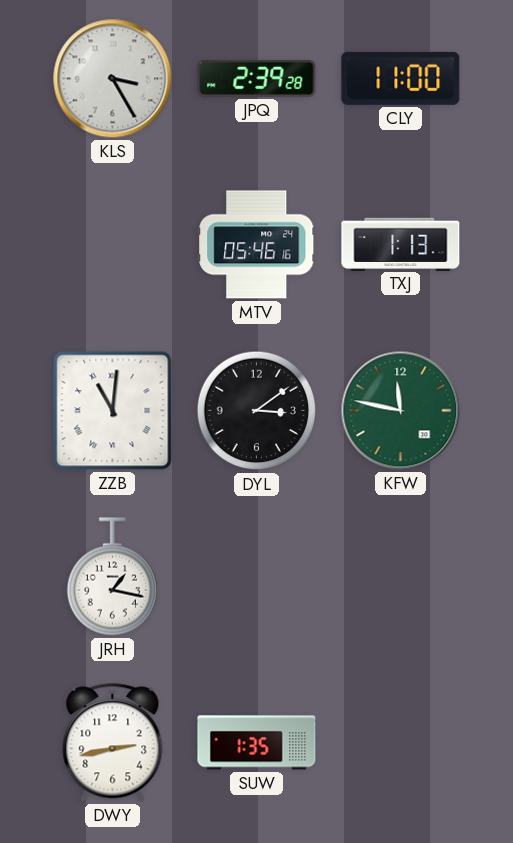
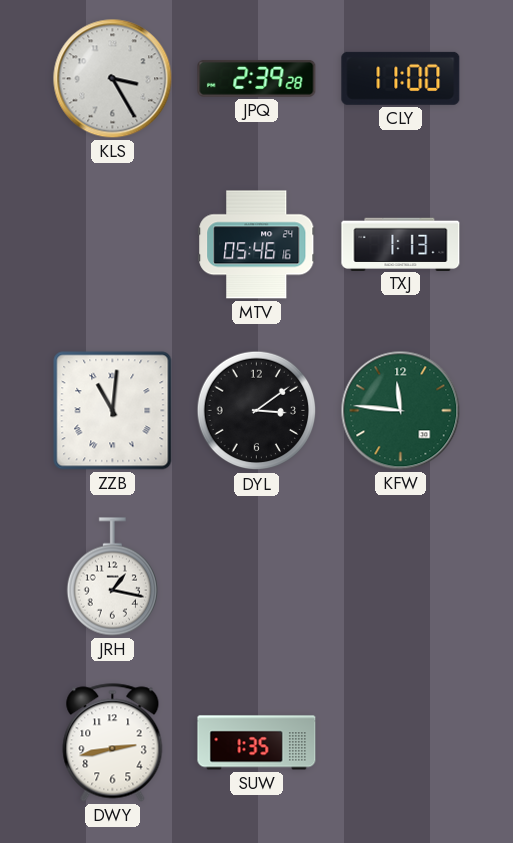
KFW: 11:47 -> 11:46
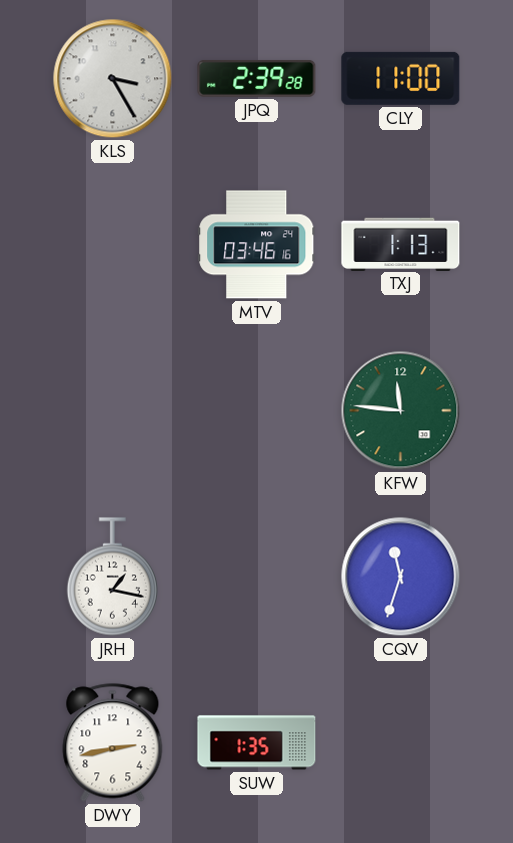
MTV: 05:46 -> 03:46
ZZB: 11:01 -> none
DYL: 3:09 -> none
CQV: none -> 11:33
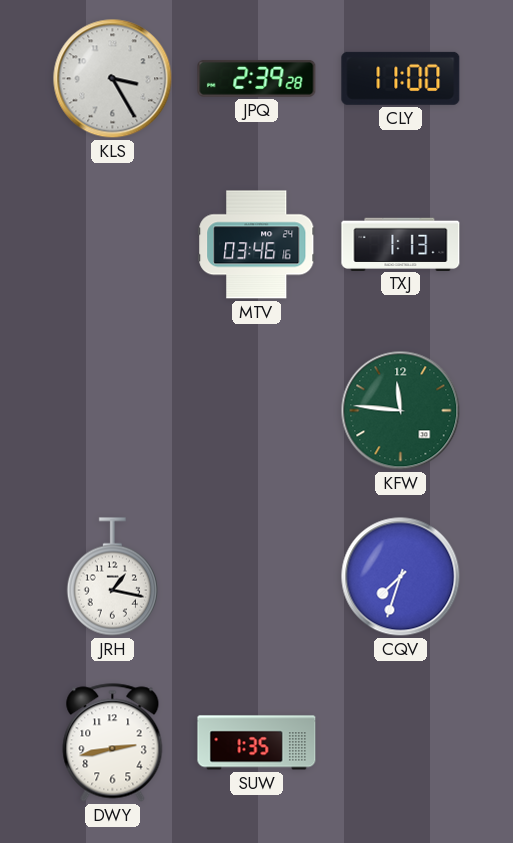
CQV: 11:33 -> 7:33
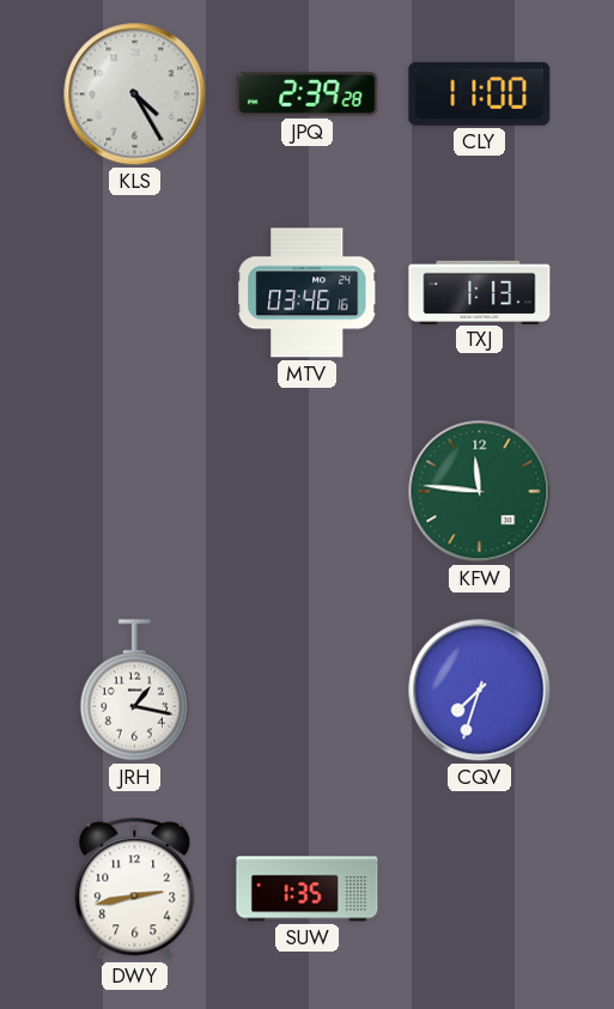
KLS: 3:25 -> 4:25
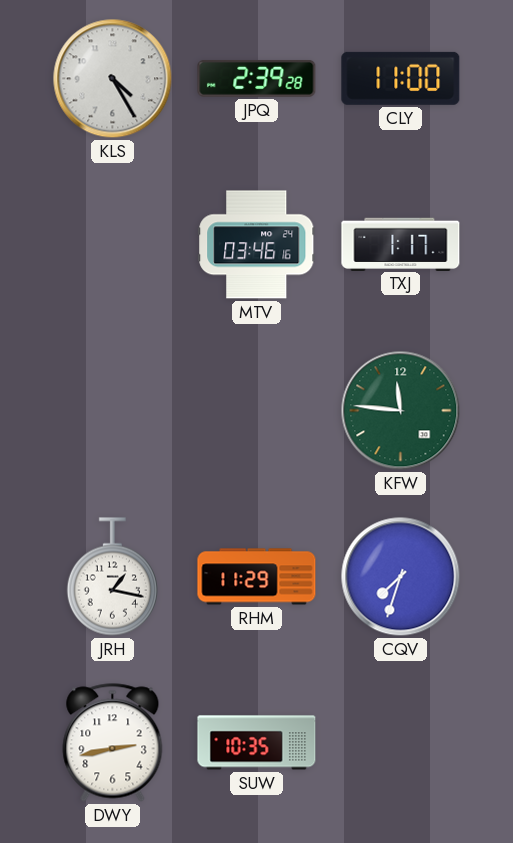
TXJ: 1:13 -> 1:17
RHM: none -> 11:29
SUW: 1:35 -> 10:35
